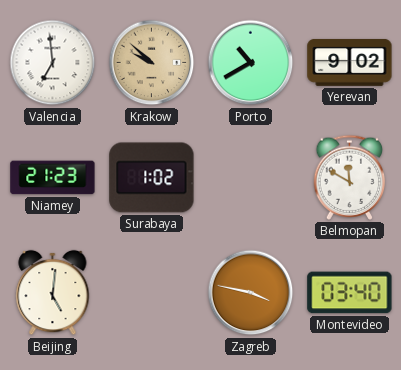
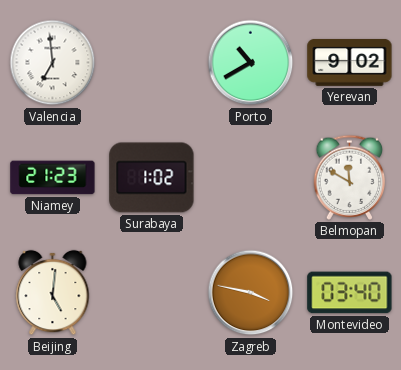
Krakow: 9:52 -> none
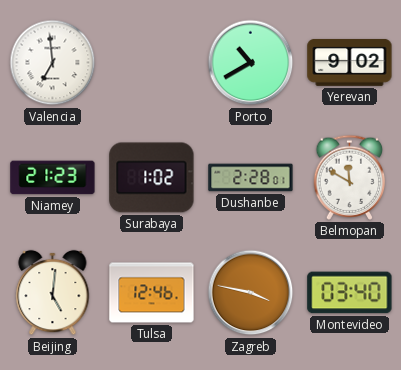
Dushanbe: none -> 2:28
Tulsa: none -> 12:46
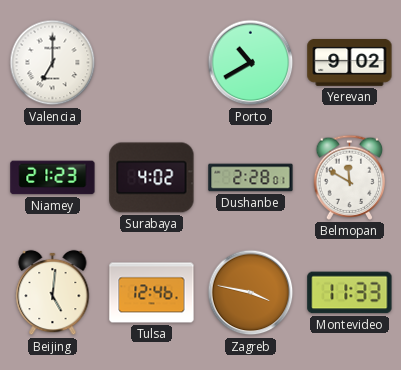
Valencia: 6:59 -> 7:00
Surabaya: 1:02 -> 4:02
Montevideo: 03:40 -> 11:33
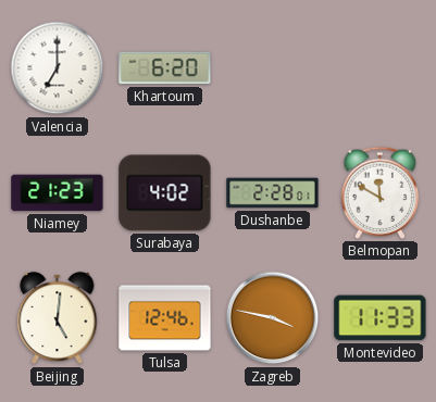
Khartoum: none -> 6:20
Porto: 10:40 -> none
Yerevan: 9:02 -> none
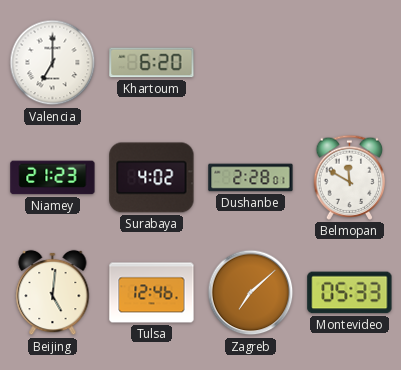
Zagreb: 3:47 -> 7:08
Montevideo: 11:33 -> 05:33
